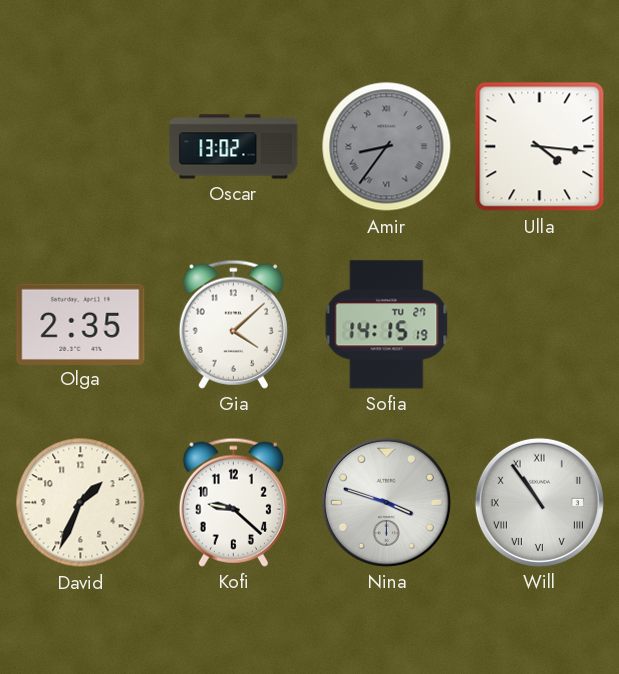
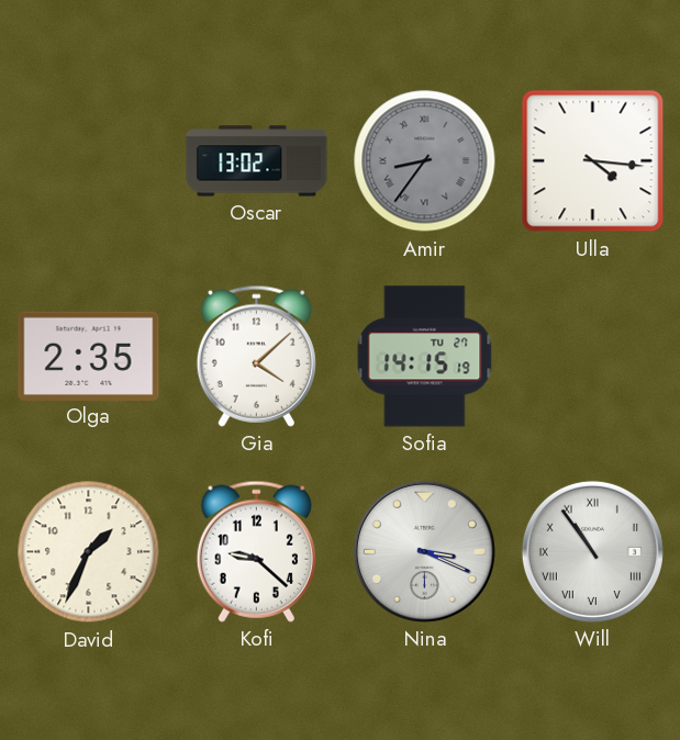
Nina: 3:48 -> 3:19
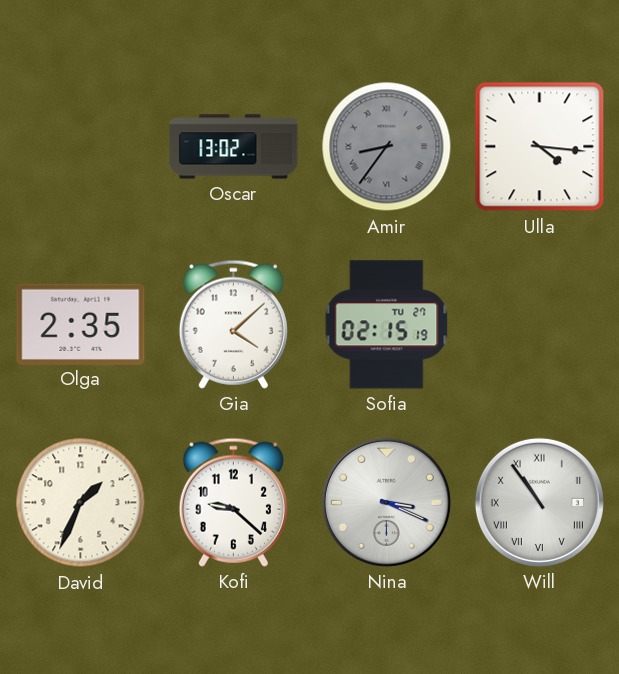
Sofia: 14:15 -> 02:15
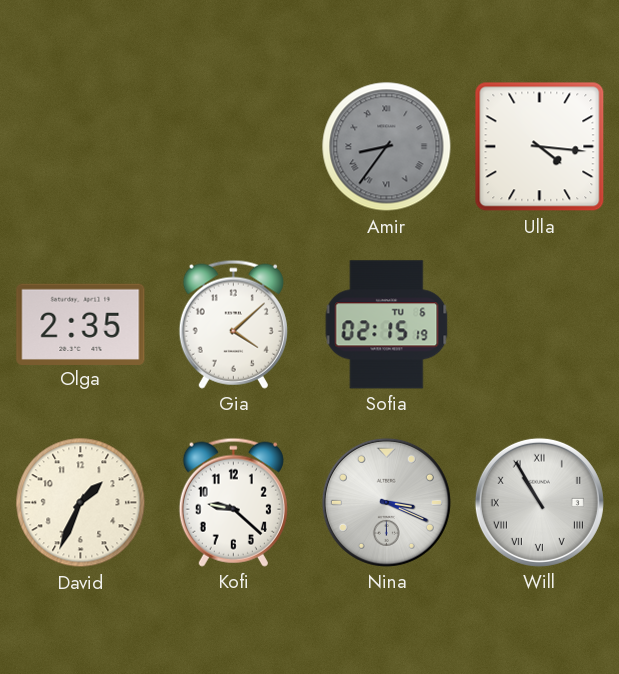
Oscar: 13:02 -> none
Sofia date: TU 27 -> TU 6
Will: 10:54 -> 10:55
